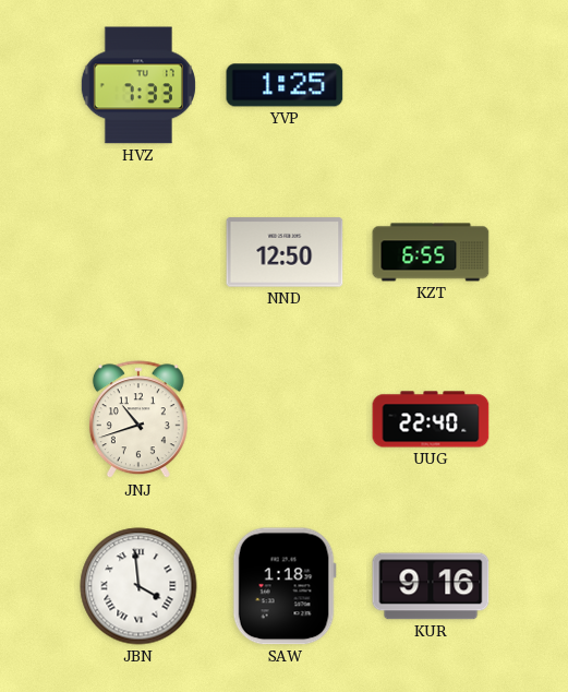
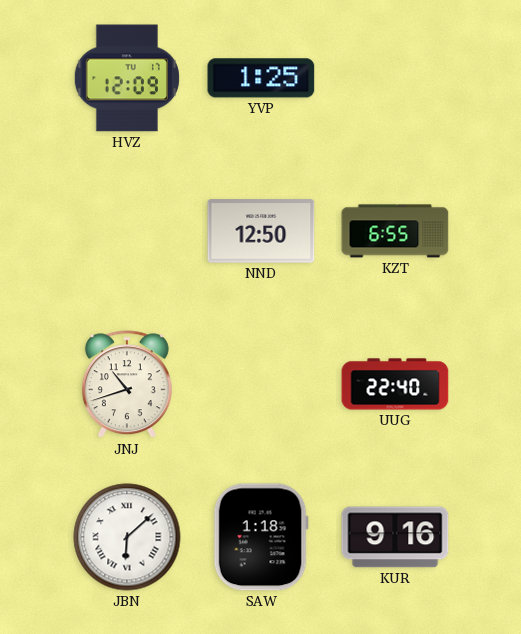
HVZ: 7:33 -> 12:09
JBN: 3:59 -> 6:08
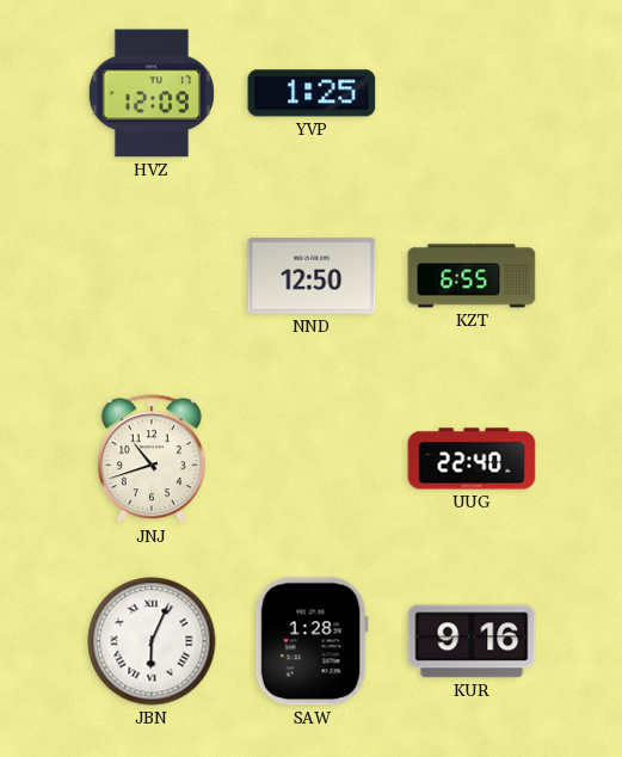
JBN: 6:08 -> 6:04
SAW: 1:18 -> 1:28
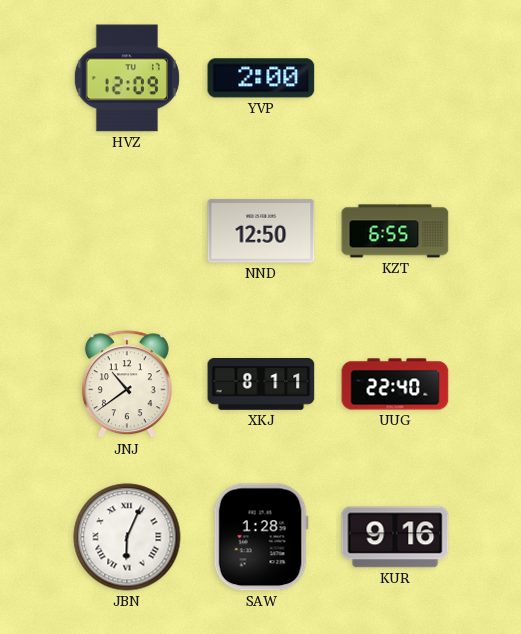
YVP: 1:25 -> 2:00
JNJ: 10:42 -> 10:39
XKJ: none -> 8:11
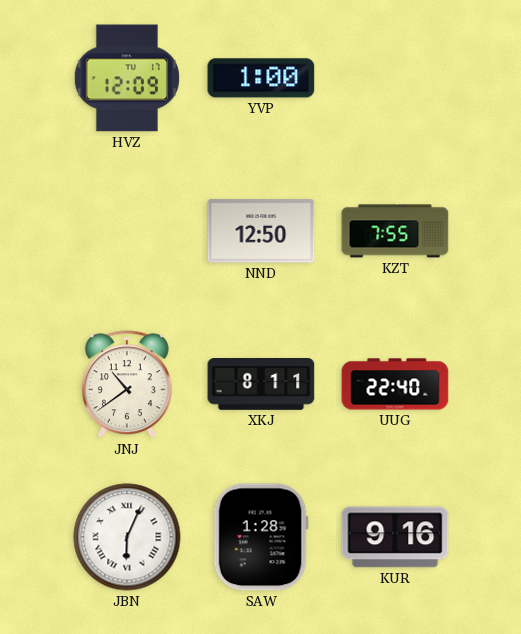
YVP: 2:00 -> 1:00
KZT: 6:55 -> 7:55
